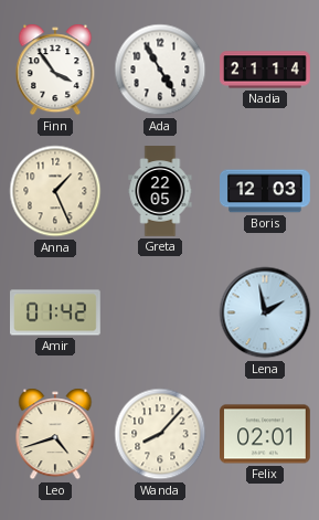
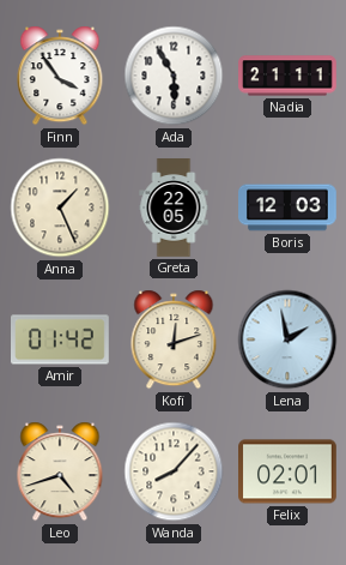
Ada: 4:55 -> 5:55
Nadia: 21:14 -> 21:11
Kofi: none -> 12:12
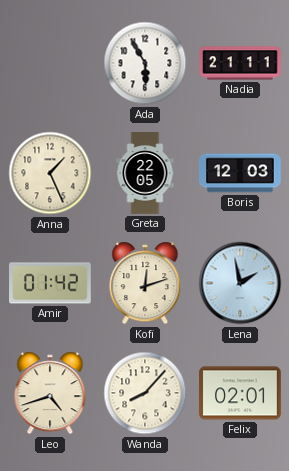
Finn: 3:54 -> none
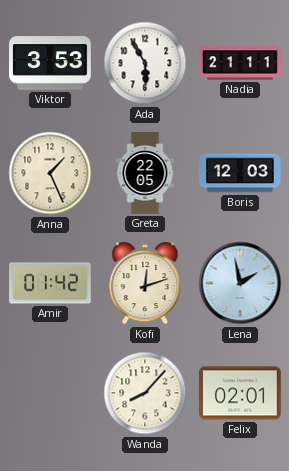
Viktor: none -> 3:53
Leo: 4:42 -> none
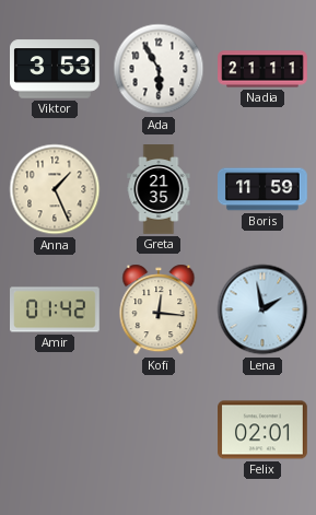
Greta: 22:05 -> 21:35
Boris: 12:03 -> 11:59
Kofi: 12:12 -> 12:16
Wanda: 8:07 -> none
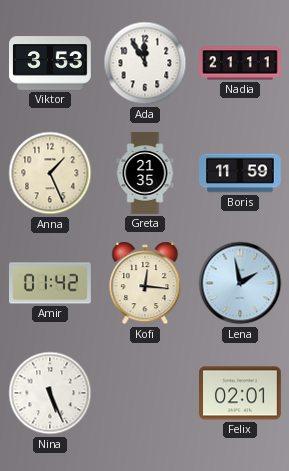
Ada: 5:55 -> 11:55
Nina: none -> 5:26
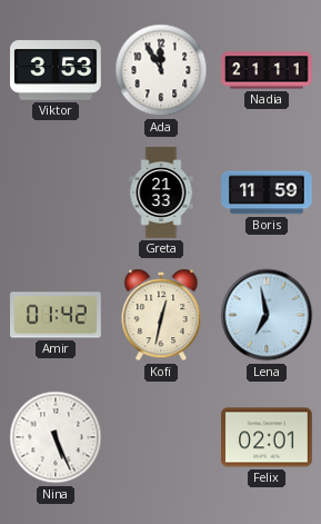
Anna: 1:26 -> none
Greta: 21:35 -> 21:33
Kofi: 12:16 -> 12:32
Lena: 1:58 -> 6:58
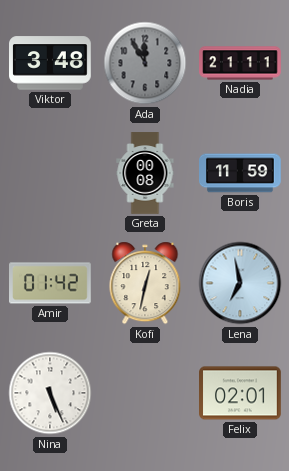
Viktor: 3:53 -> 3:48
Ada dial: white -> grey
Greta: 21:33 -> 00:08
